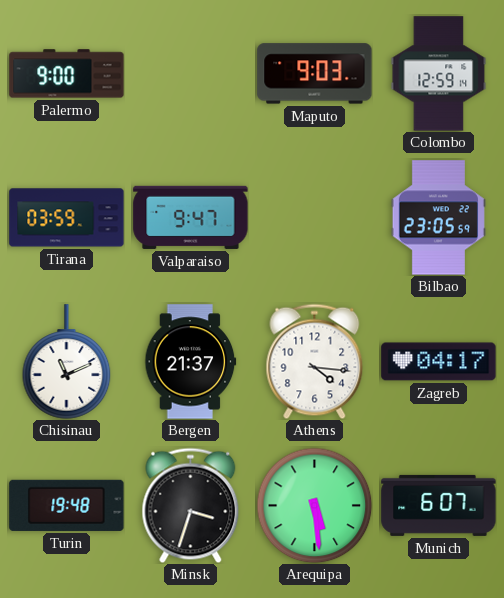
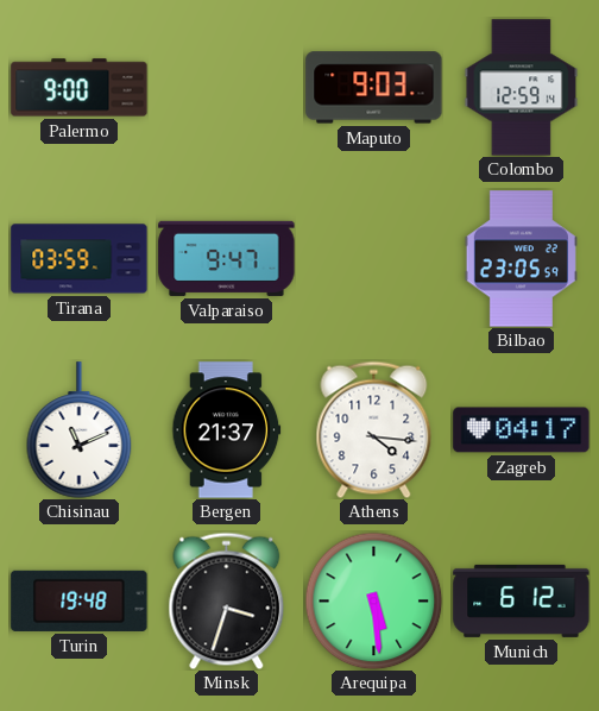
Munich: 6:07 -> 6:12
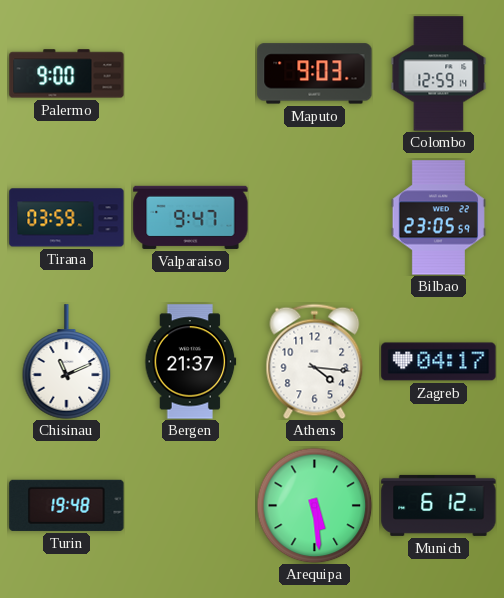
Minsk: 3:33 -> none
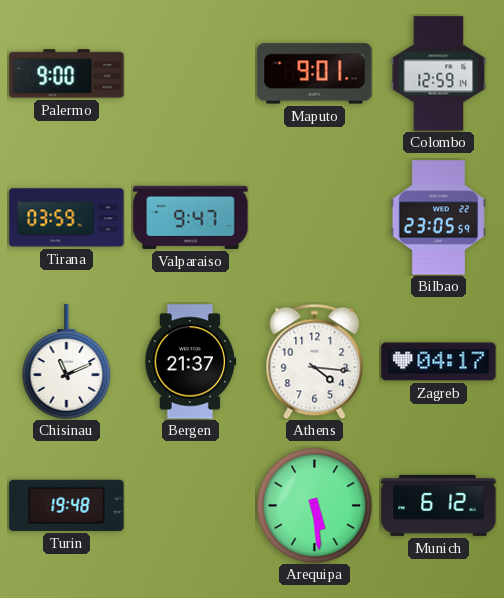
Maputo: 9:03 -> 9:01
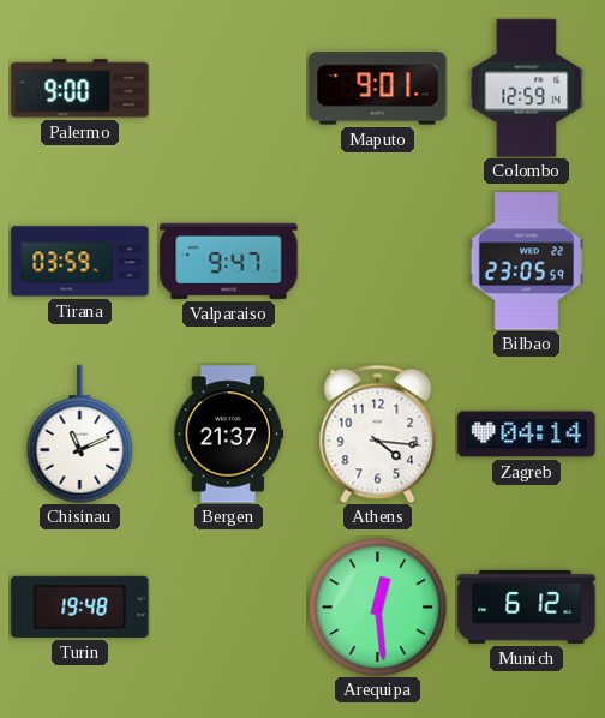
Zagreb: 04:17 -> 04:14
Arequipa: 5:29 -> 12:29
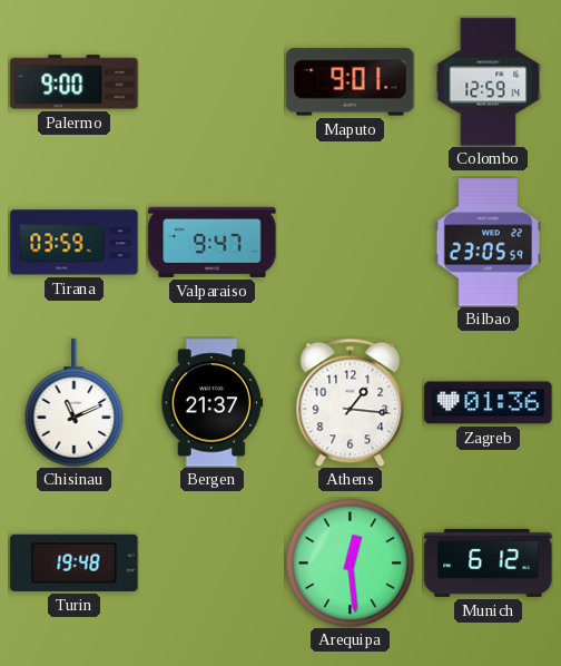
Athens: 4:16 -> 1:16
Zagreb: 04:14 -> 01:36
